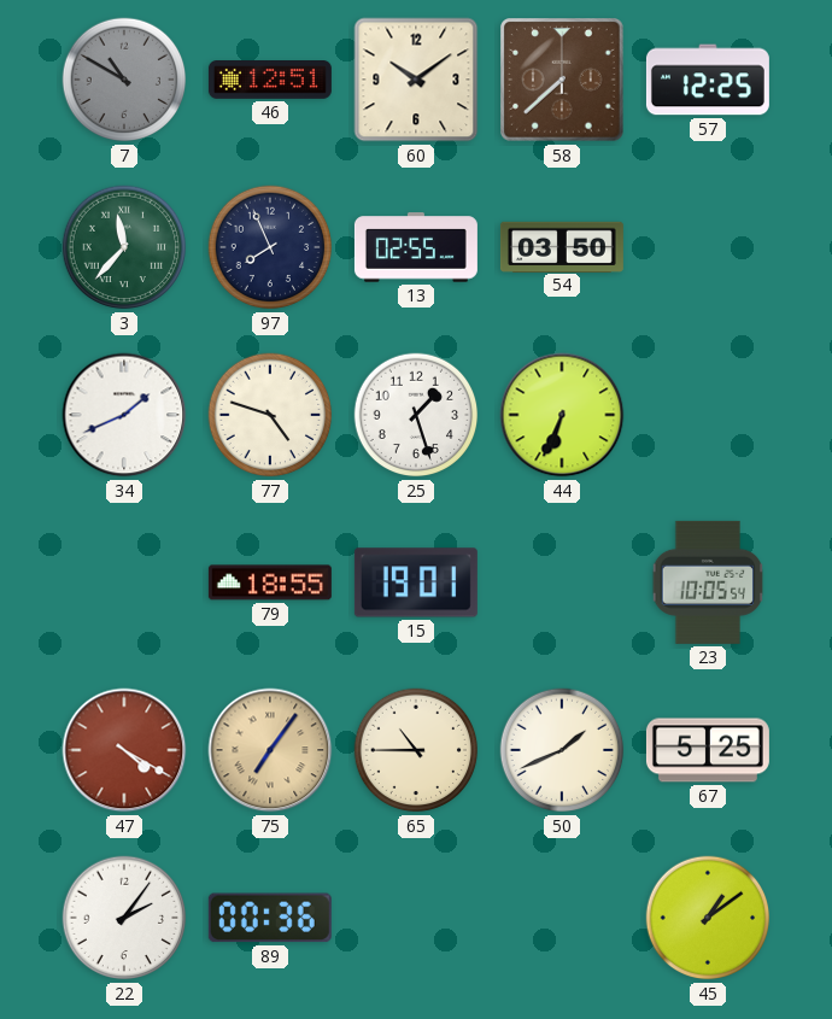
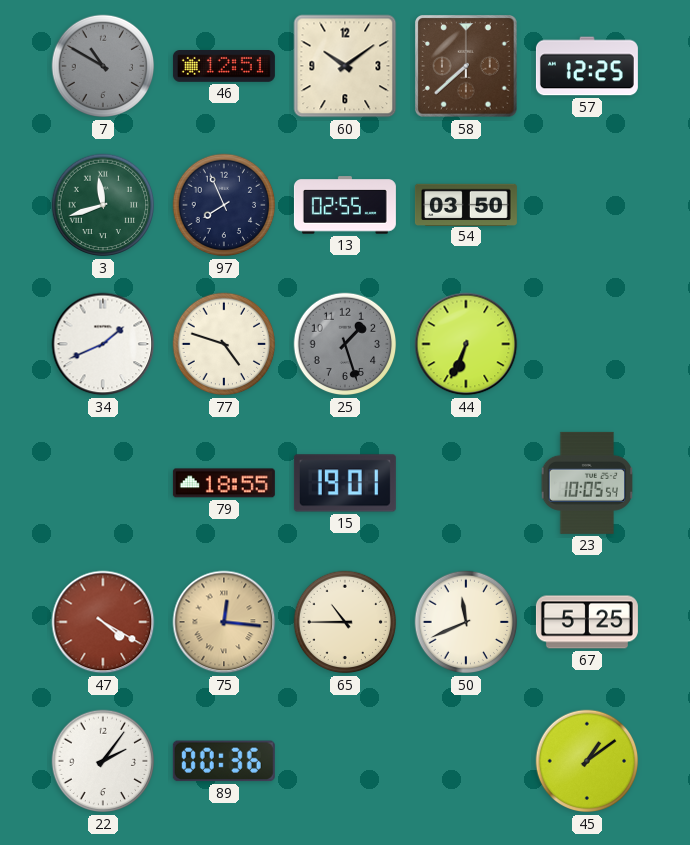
3: 11:37 -> 11:42
25 dial: white -> grey
75: 7:06 -> 12:16
50: 1:41 -> 11:41
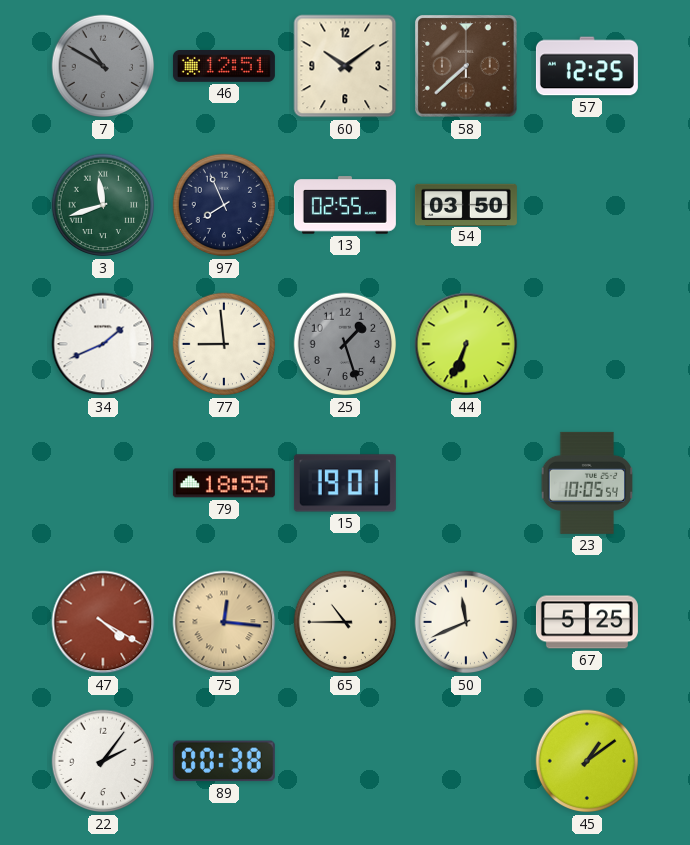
77: 4:48 -> 8:59
89: 00:36 -> 00:38
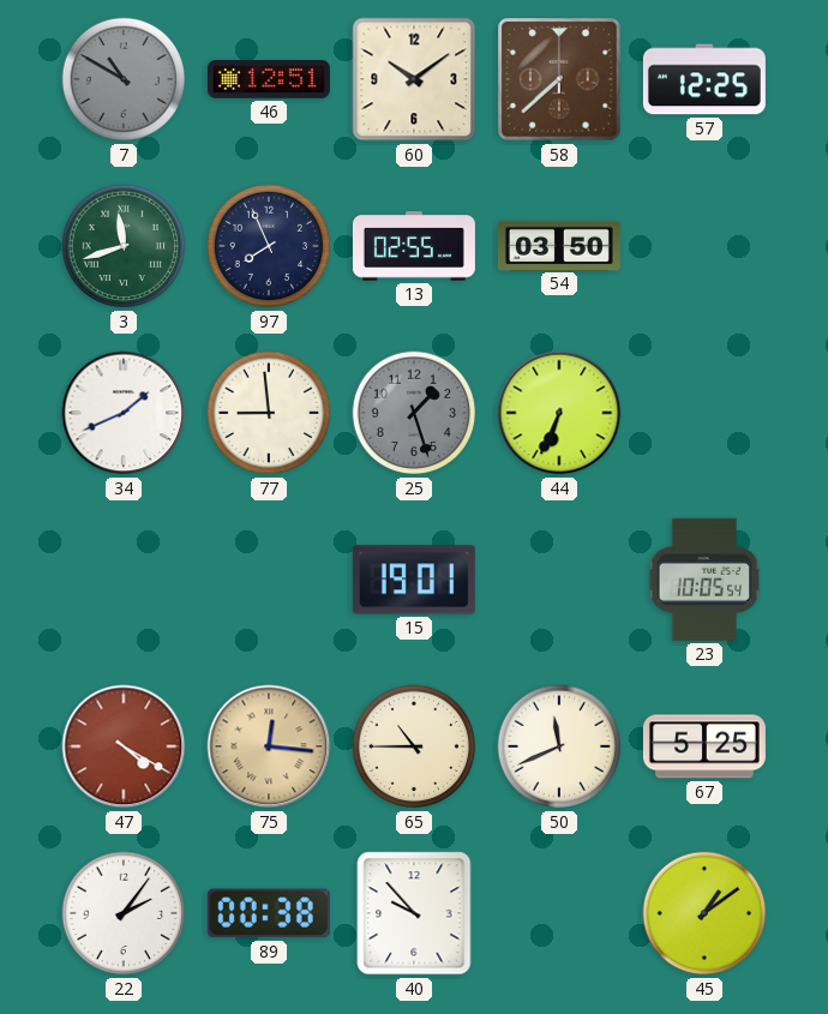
79: 18:55 -> none
40: none -> 9:53
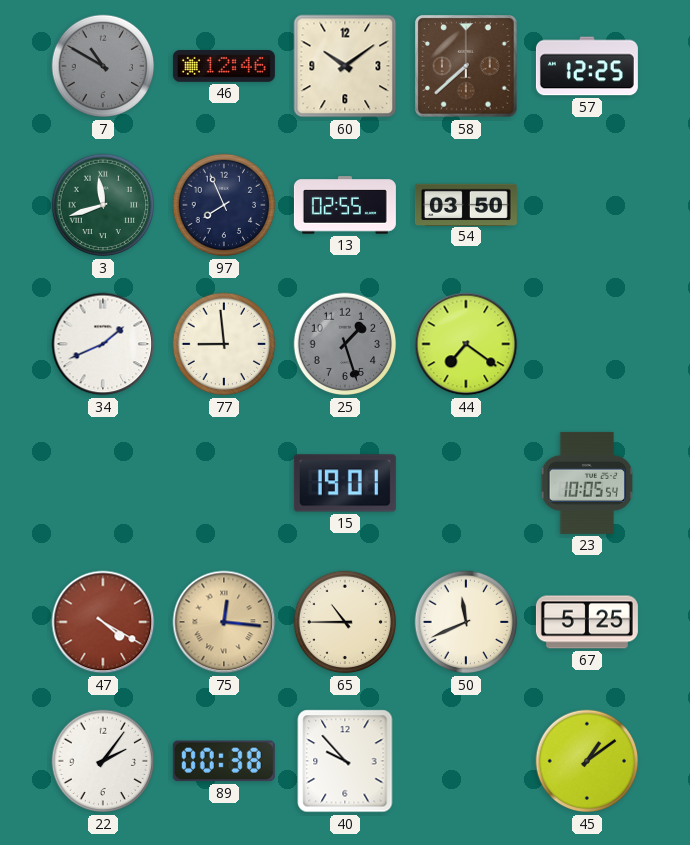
46: 12:51 -> 12:46
44: 6:34 -> 7:21
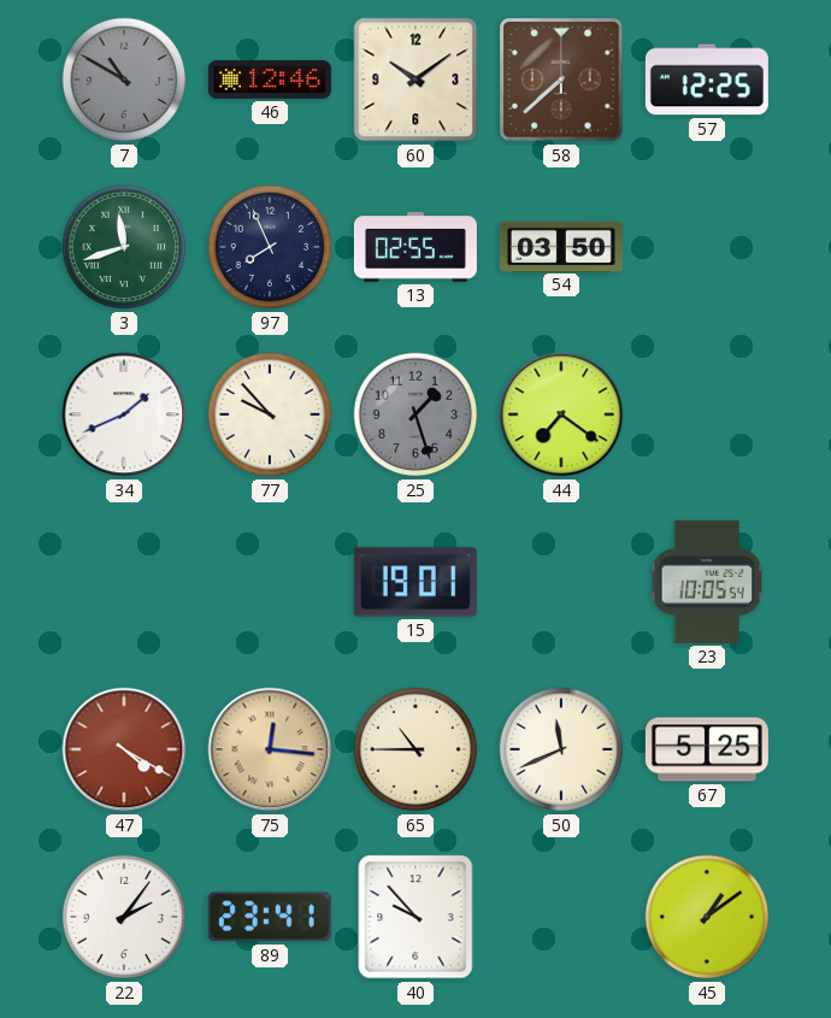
77: 8:59 -> 9:53
89: 00:38 -> 23:41
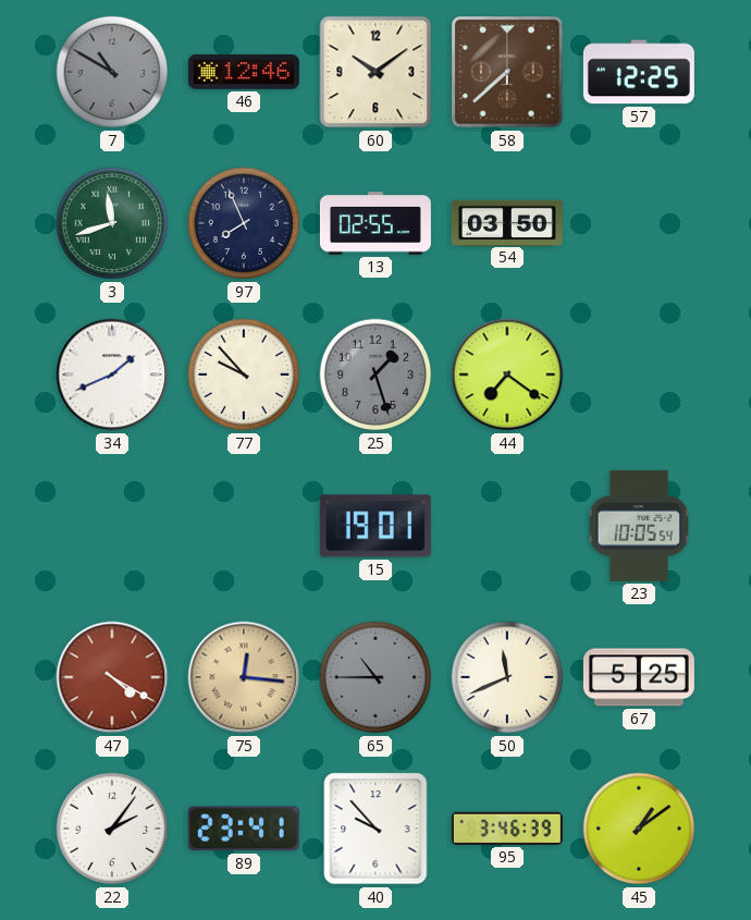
65 dial: cream -> grey
95: none -> 3:46
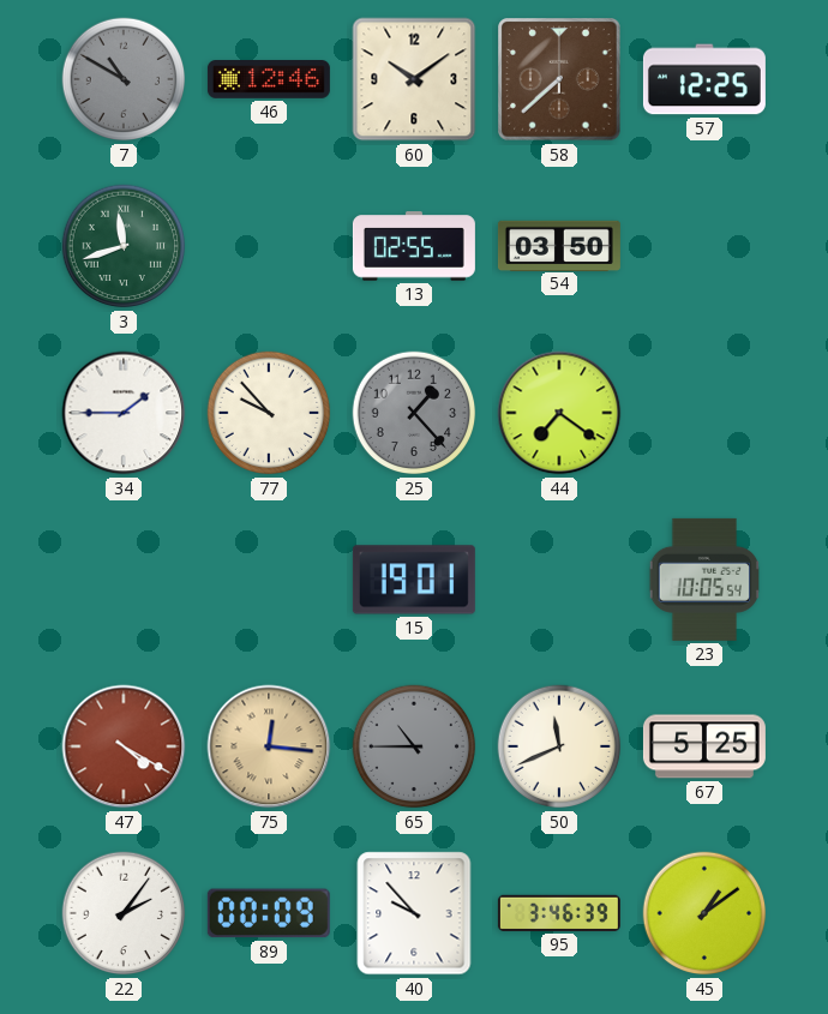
97: 7:56 -> none
34: 1:41 -> 1:45
25: 1:27 -> 1:23
89: 23:41 -> 00:09
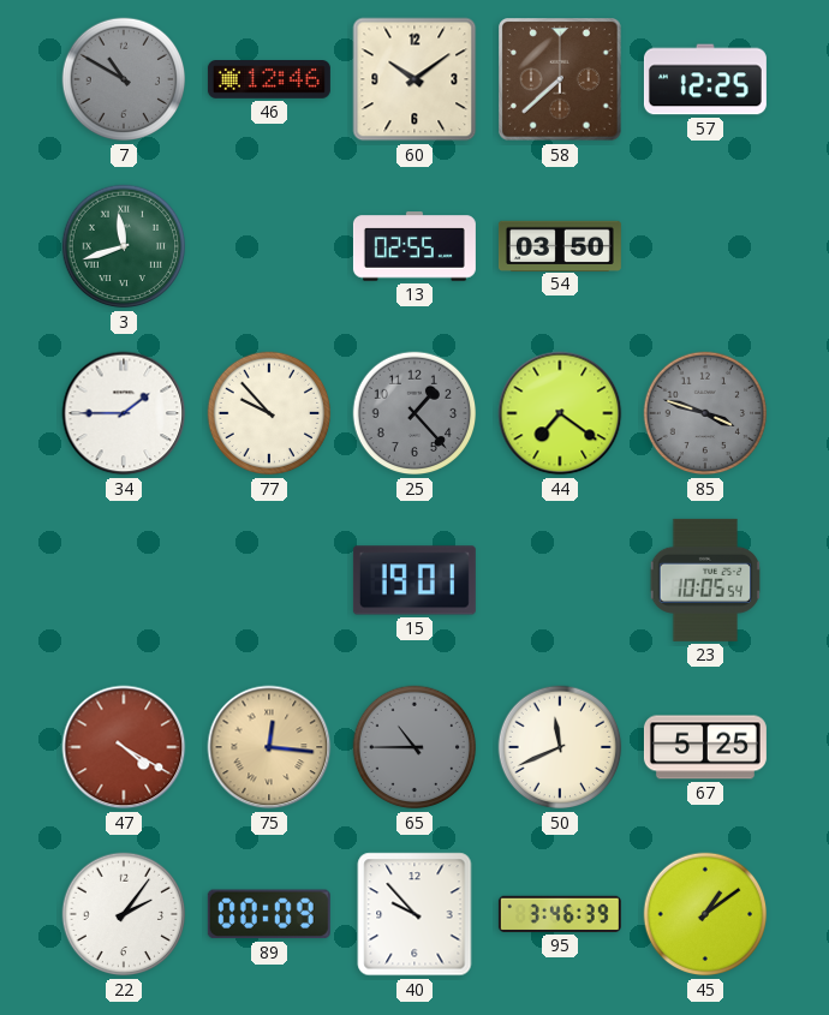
85: none -> 3:48
